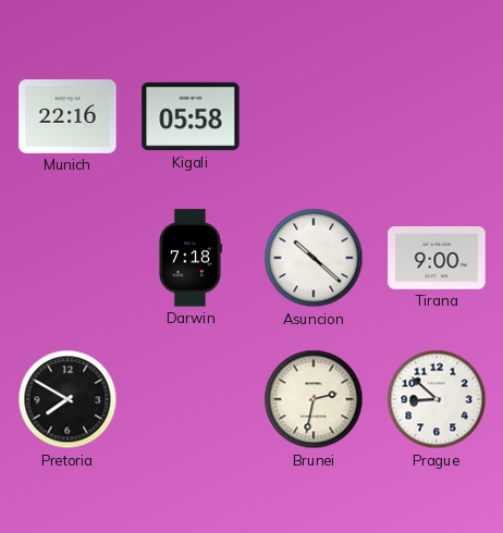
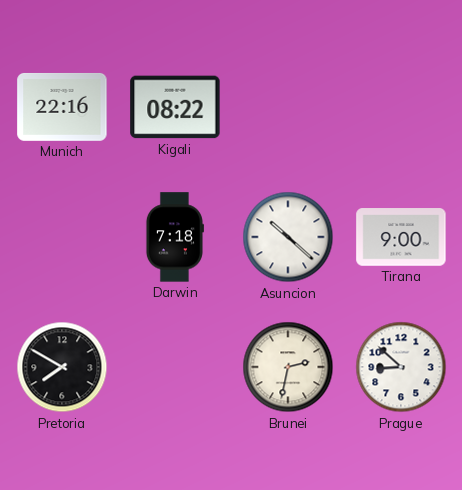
Kigali: 05:58 -> 08:22
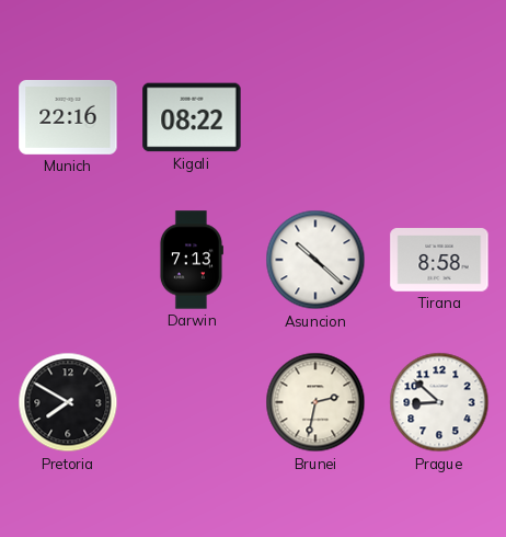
Darwin: 7:18 -> 7:13
Tirana: 9:00 -> 8:58
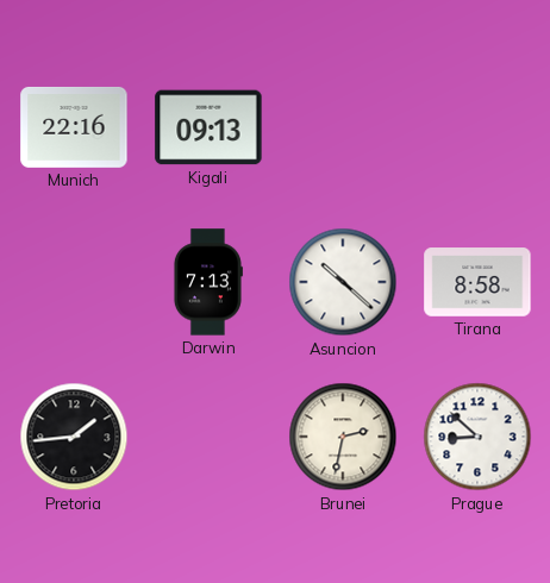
Kigali: 08:22 -> 09:13
Pretoria: 7:50 -> 1:44
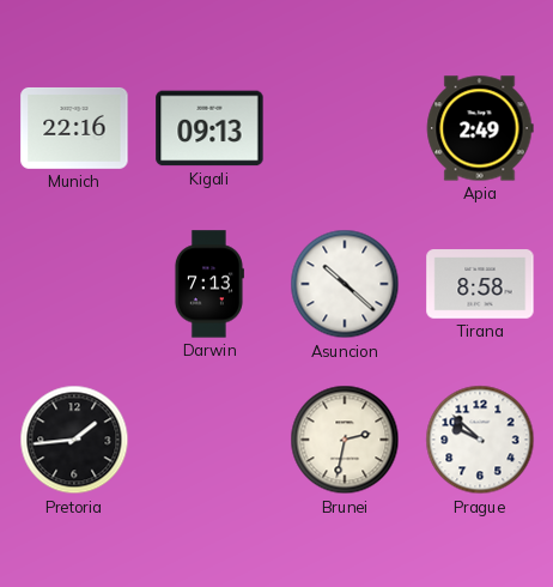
Apia: none -> 2:49
Prague: 8:52 -> 9:52
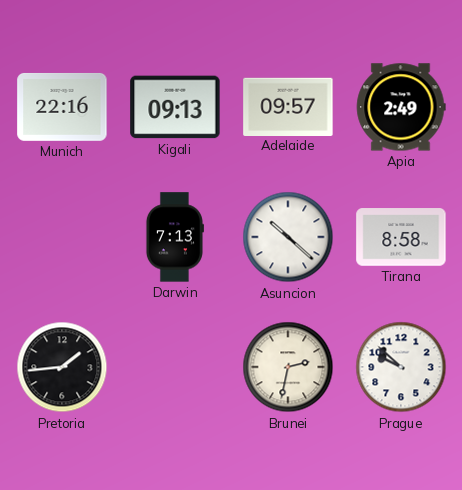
Adelaide: none -> 09:57
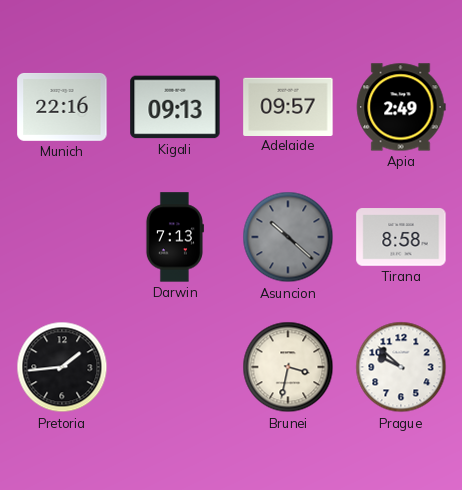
Asuncion dial: white -> grey
Brunei: 2:32 -> 3:32
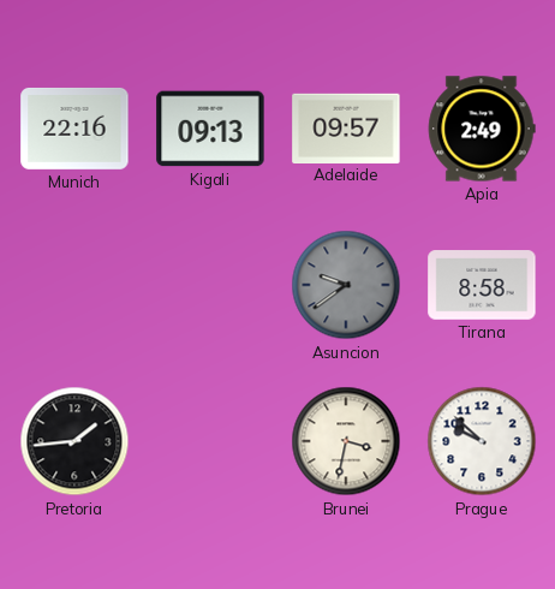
Darwin: 7:13 -> none
Asuncion: 10:22 -> 9:39
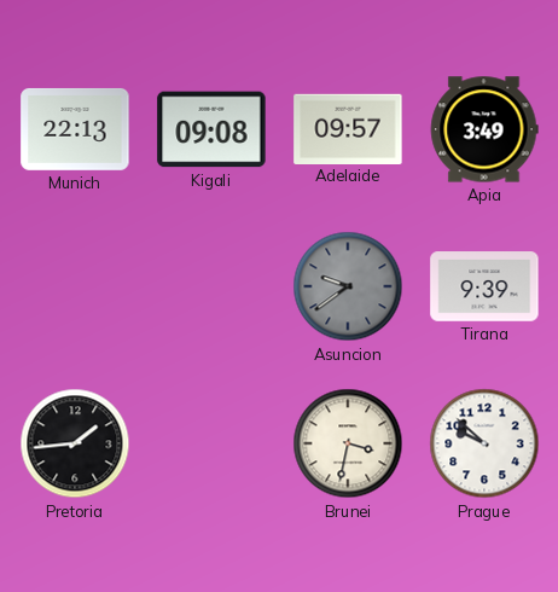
Munich: 22:16 -> 22:13
Kigali: 09:13 -> 09:08
Apia: 2:49 -> 3:49
Tirana: 8:58 -> 9:39
